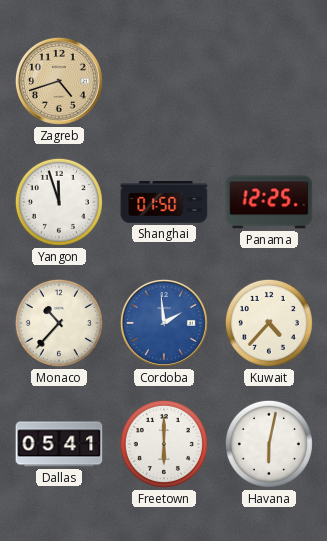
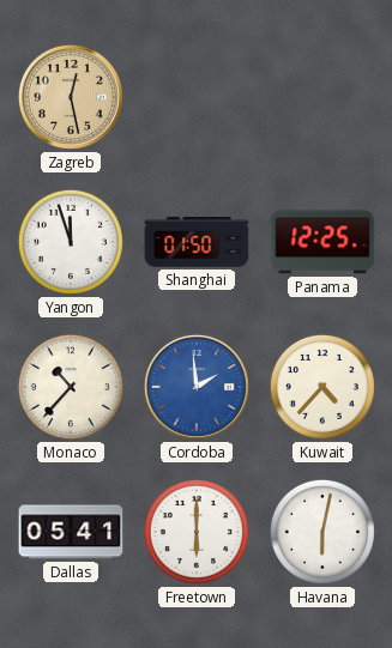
Zagreb: 4:42 -> 12:28
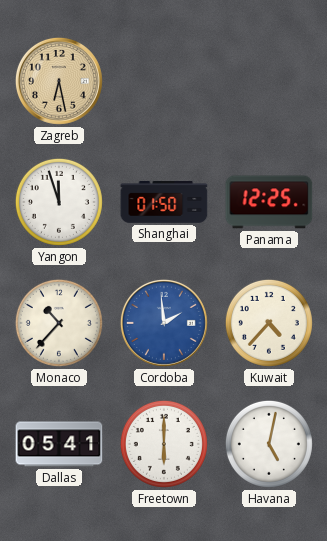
Zagreb: 12:28 -> 6:28
Havana: 6:02 -> 5:02
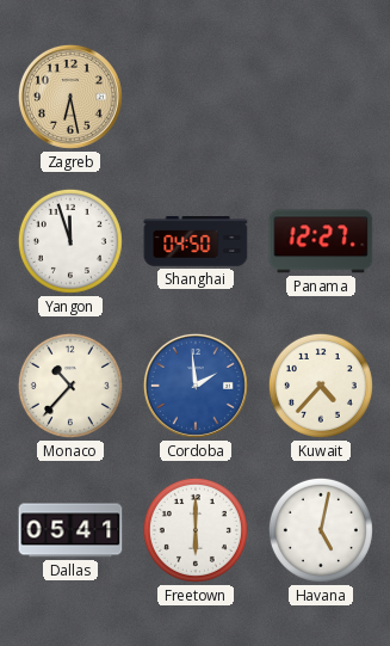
Shanghai: 01:50 -> 04:50
Panama: 12:25 -> 12:27
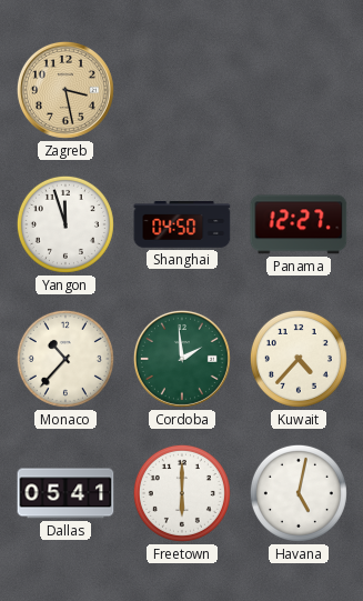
Zagreb: 6:28 -> 3:28
Cordoba dial: blue -> green
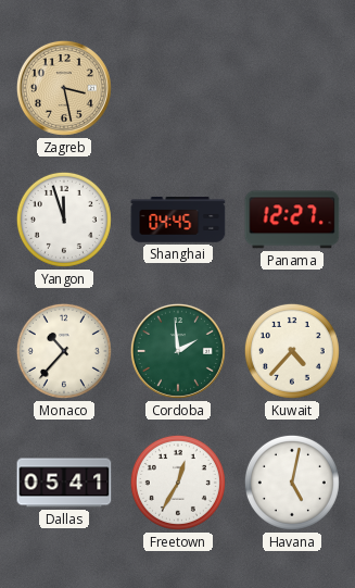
Shanghai: 04:50 -> 04:45
Freetown: 6:00 -> 12:35
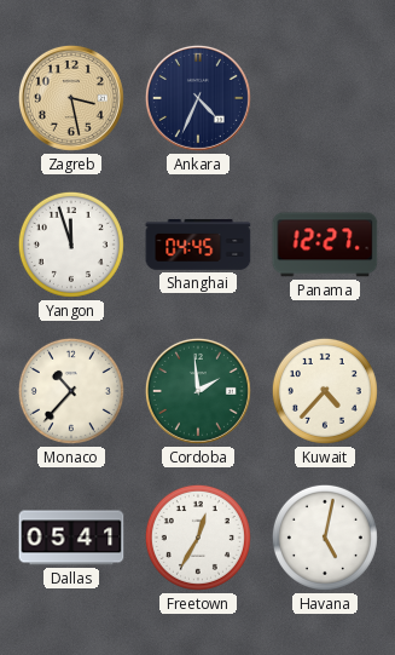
Ankara: none -> 4:34
